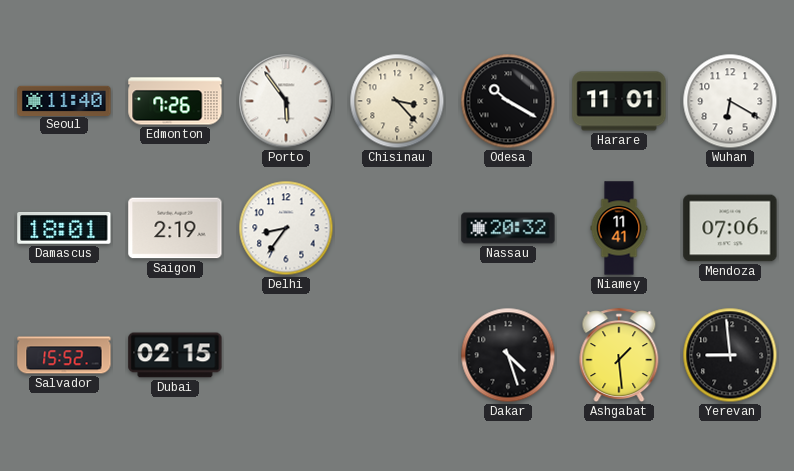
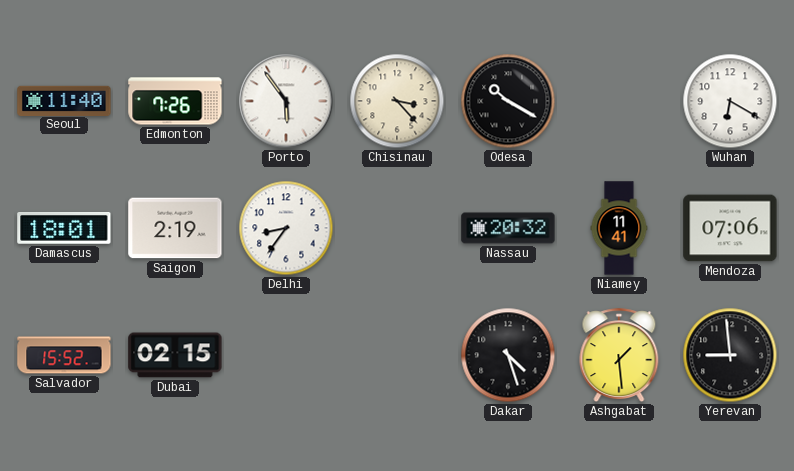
Harare: 11:01 -> none
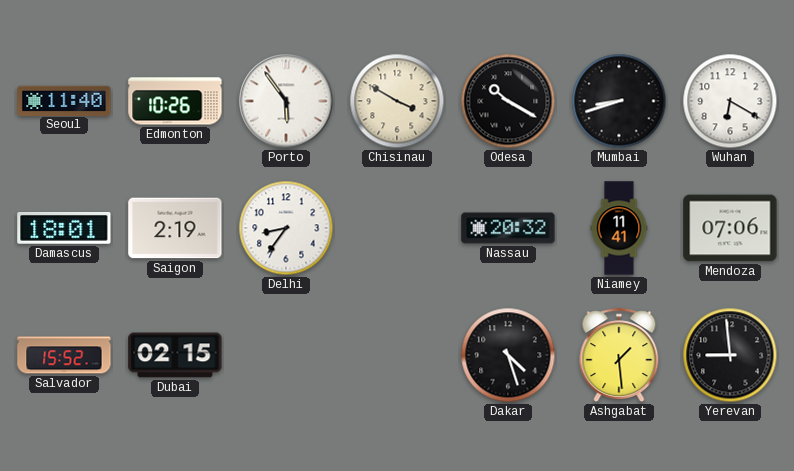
Edmonton: 7:26 -> 10:26
Chisinau: 3:23 -> 3:50
Mumbai: none -> 8:42
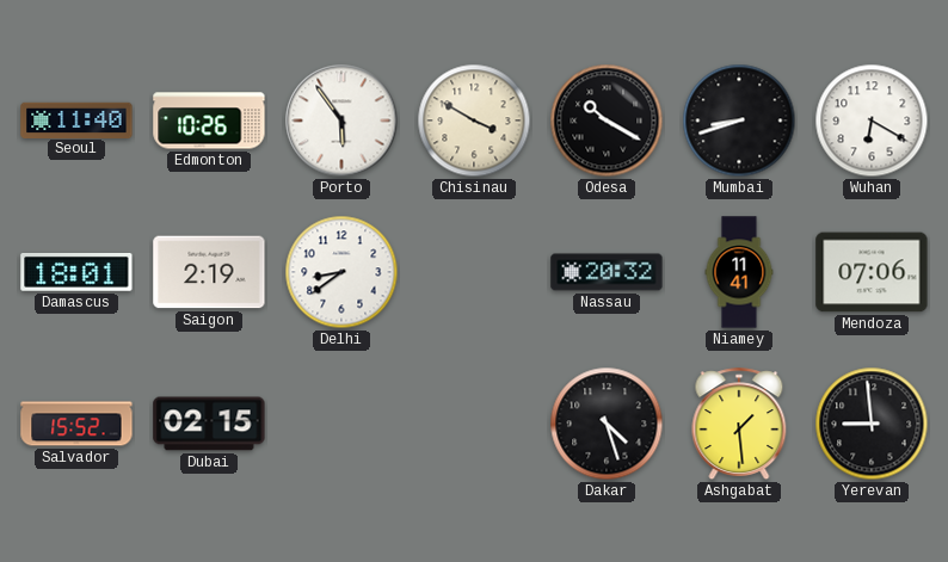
Delhi: 8:36 -> 8:39
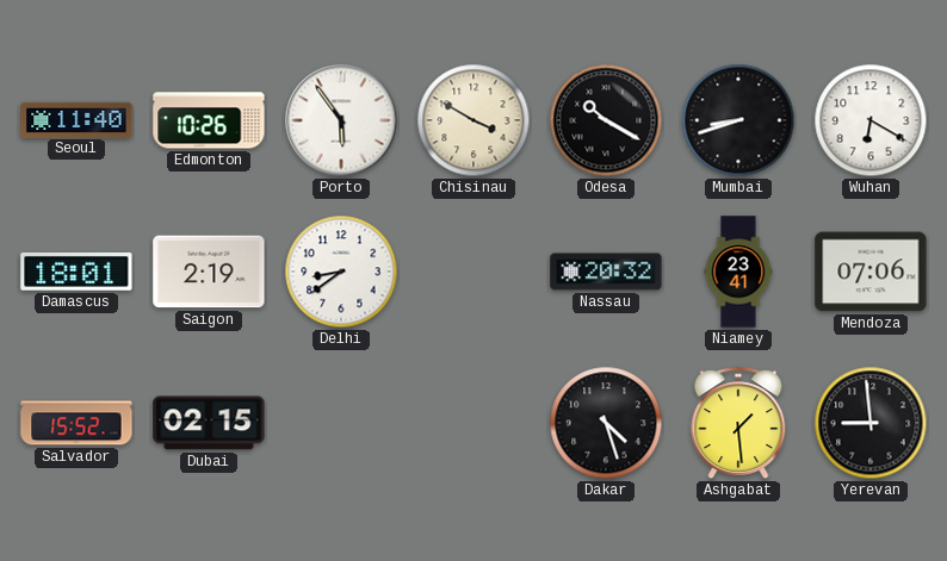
Niamey: 11:41 -> 23:41
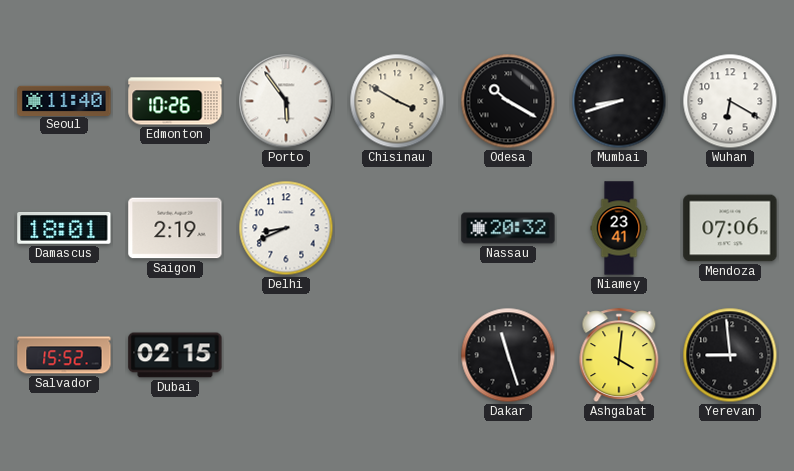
Delhi: 8:39 -> 8:41
Dakar: 4:27 -> 11:27
Ashgabat: 1:29 -> 4:01
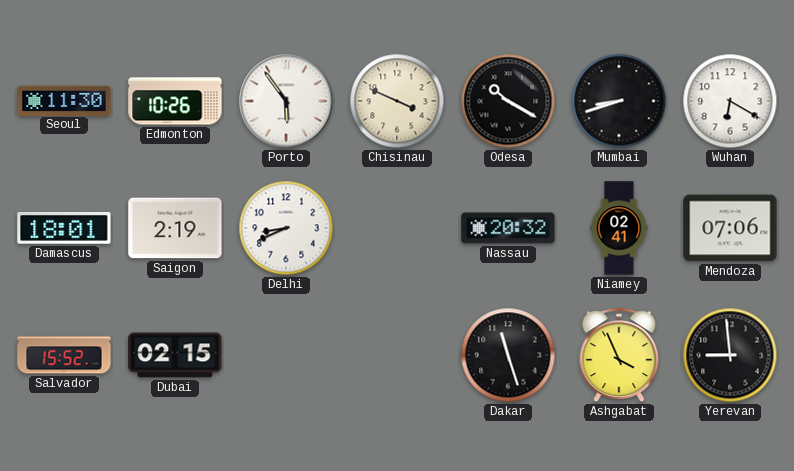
Seoul: 11:40 -> 11:30
Chisinau: 3:50 -> 3:49
Niamey: 23:41 -> 02:41
Ashgabat: 4:01 -> 3:56
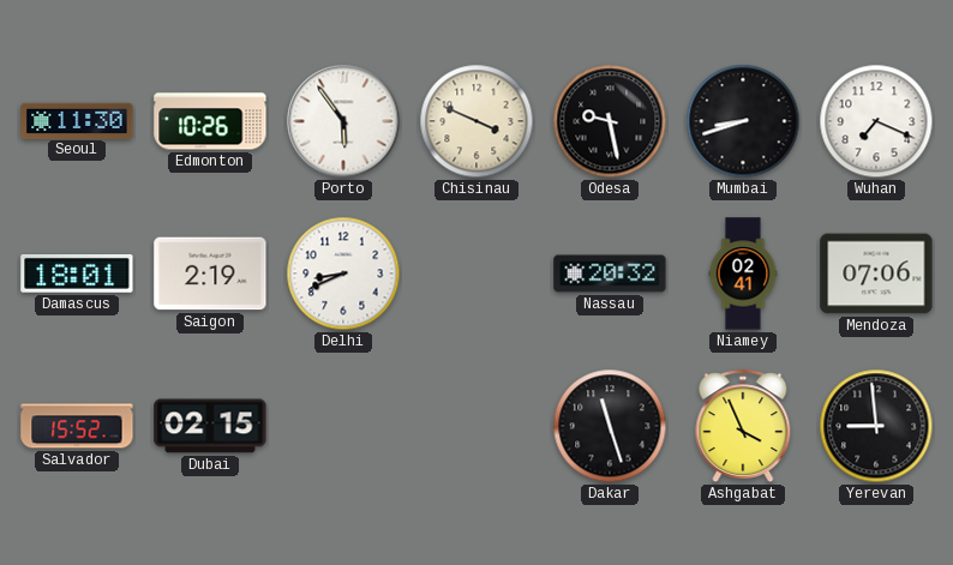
Odesa: 10:20 -> 9:28
Wuhan: 6:20 -> 7:19
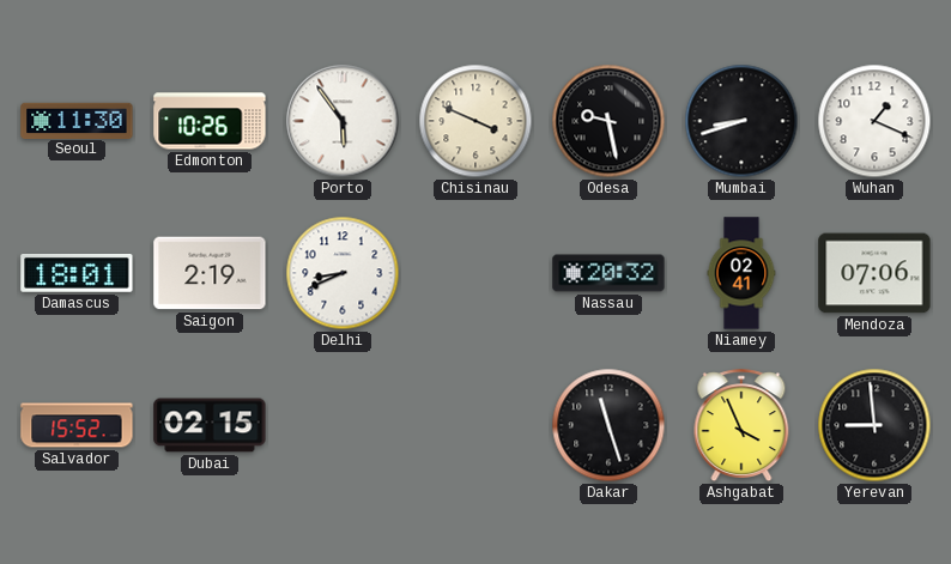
Wuhan: 7:19 -> 1:19
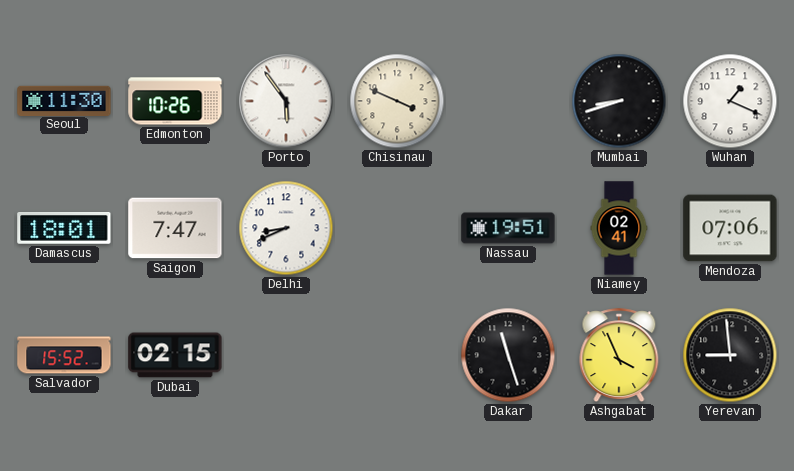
Odesa: 9:28 -> none
Saigon: 2:19 -> 7:47
Nassau: 20:32 -> 19:51
